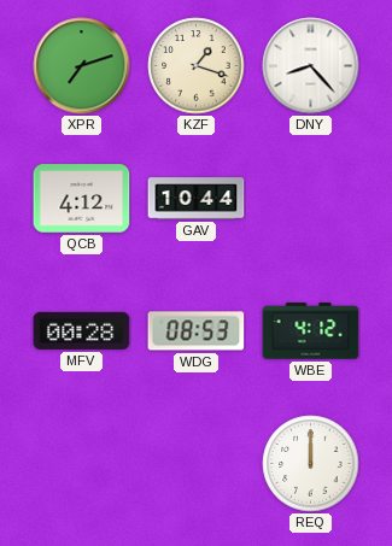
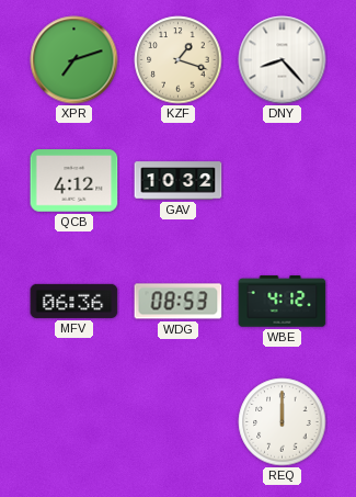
GAV: 10:44 -> 10:32
MFV: 00:28 -> 06:36
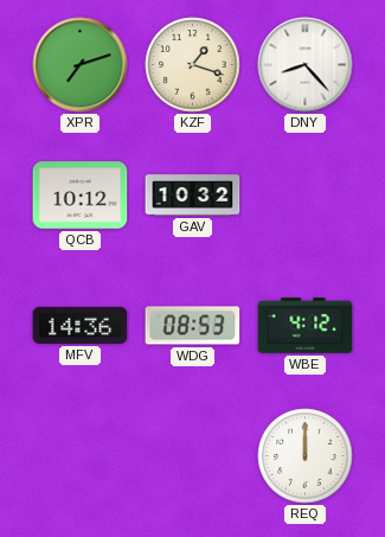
QCB: 4:12 -> 10:12
MFV: 06:36 -> 14:36
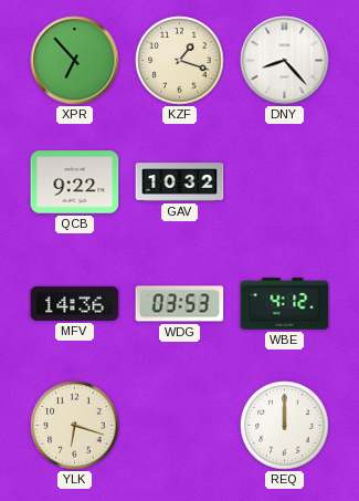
XPR: 7:12 -> 6:53
QCB: 10:12 -> 9:22
WDG: 08:53 -> 03:53
YLK: none -> 6:18
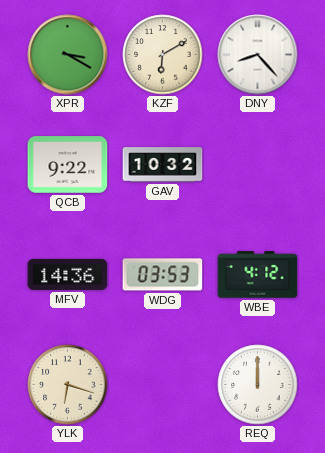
XPR: 6:53 -> 3:20
KZF: 1:18 -> 6:10
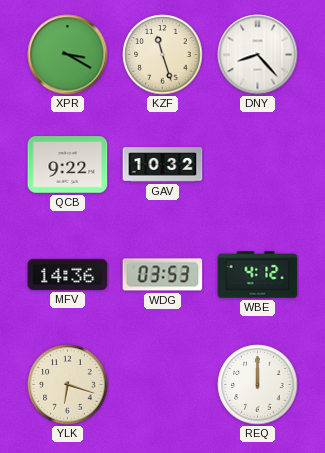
KZF: 6:10 -> 11:27
